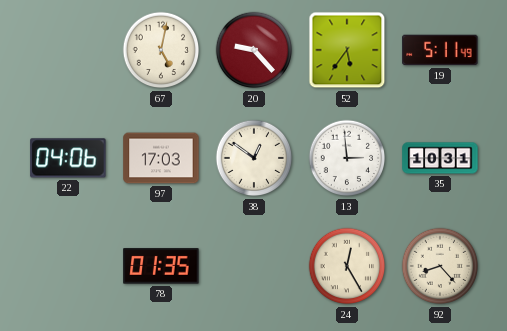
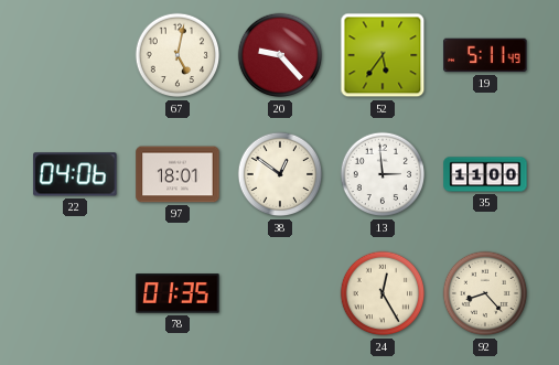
97: 17:03 -> 18:01
35: 10:31 -> 11:00
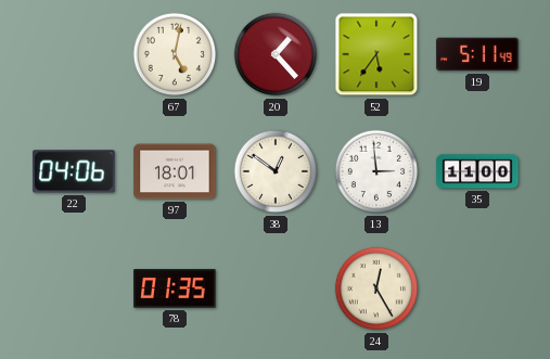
20: 9:23 -> 1:23
92: 8:23 -> none
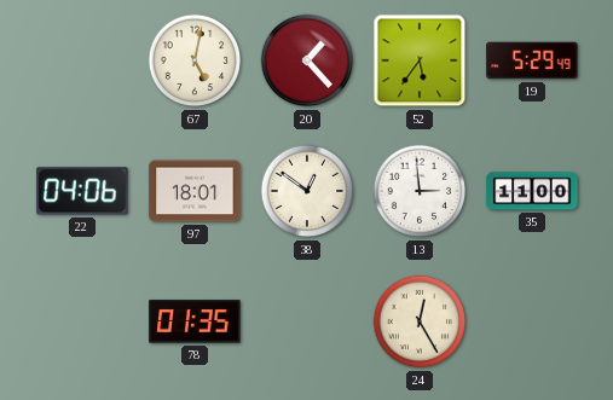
19: 5:11 -> 5:29
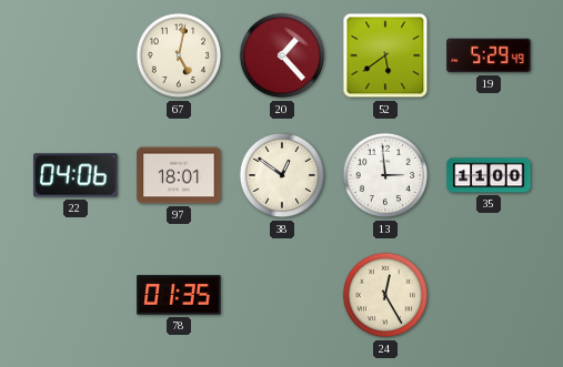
52: 5:36 -> 5:39
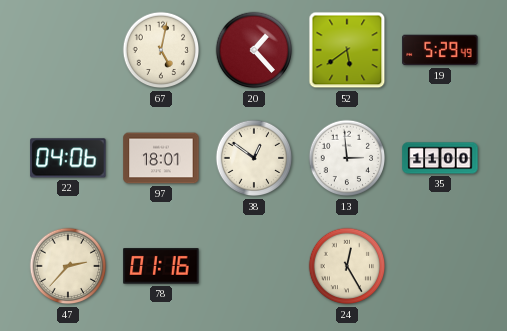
47: none -> 2:37
78: 01:35 -> 01:16
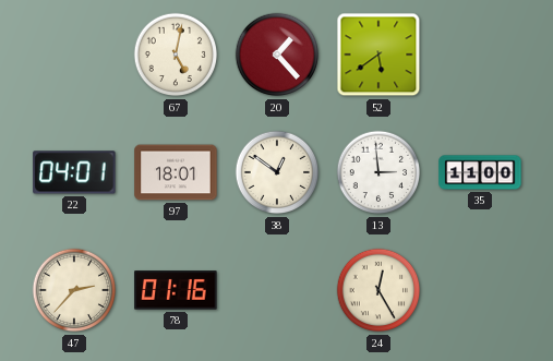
19: 5:29 -> none
22: 04:06 -> 04:01
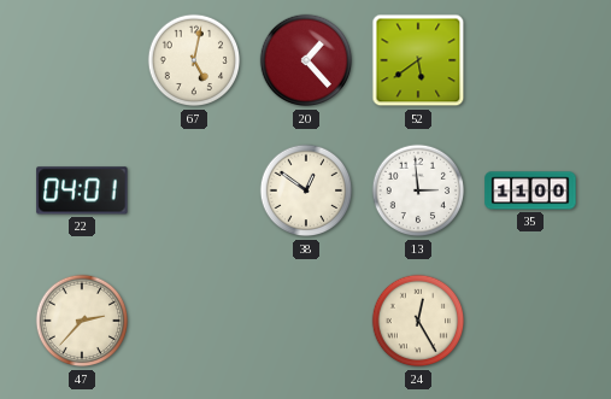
97: 18:01 -> none
78: 01:16 -> none
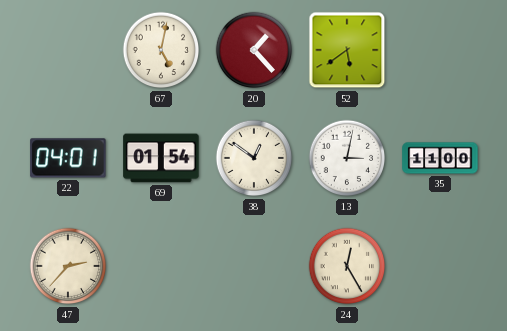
69: none -> 01:54
13: 2:59 -> 3:02
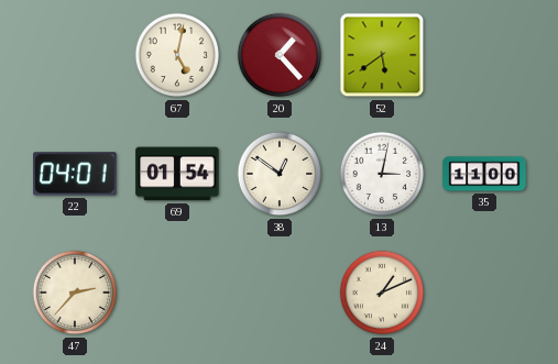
24: 12:25 -> 1:11
